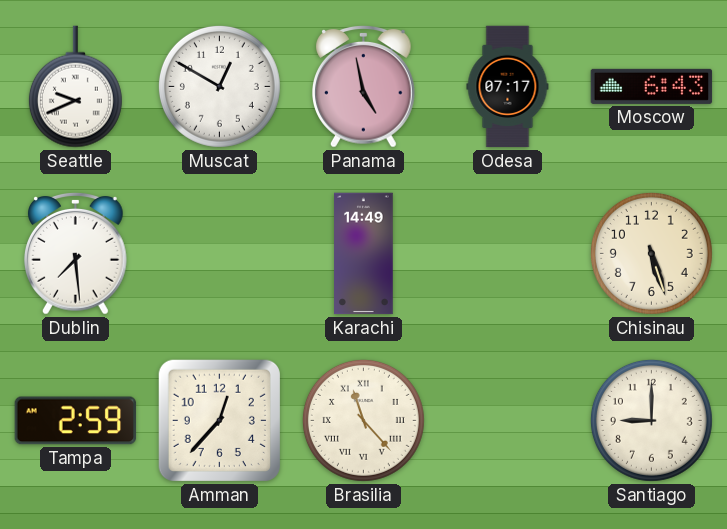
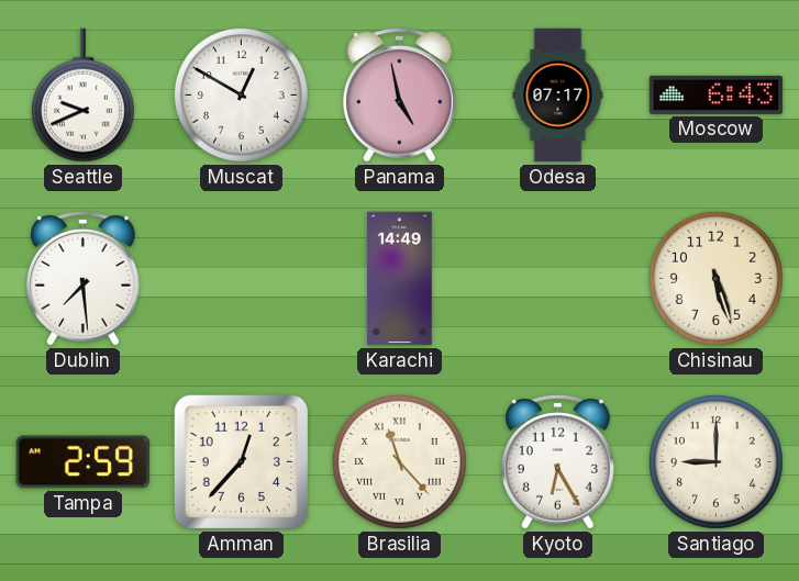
Kyoto: none -> 6:25
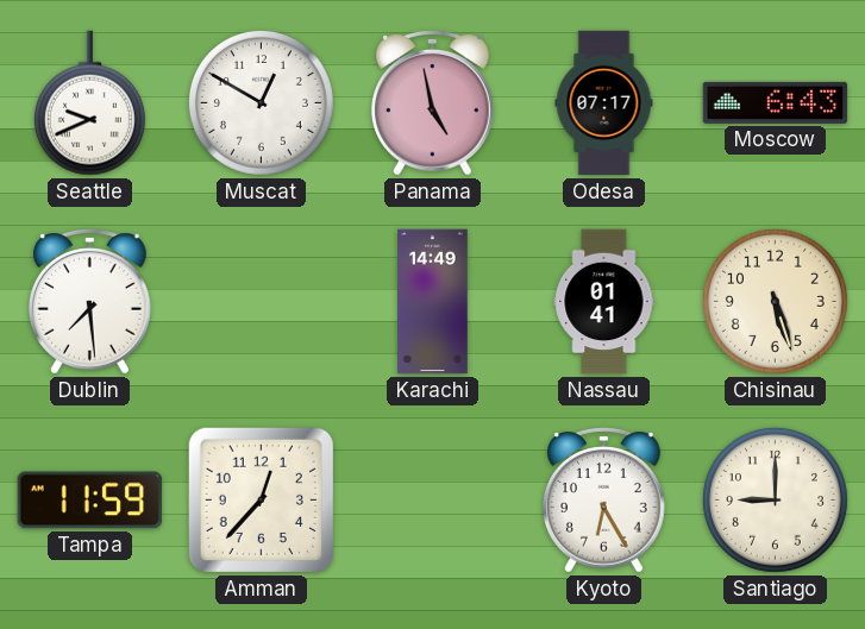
Nassau: none -> 01:41
Tampa: 2:59 -> 11:59
Brasilia: 11:23 -> none
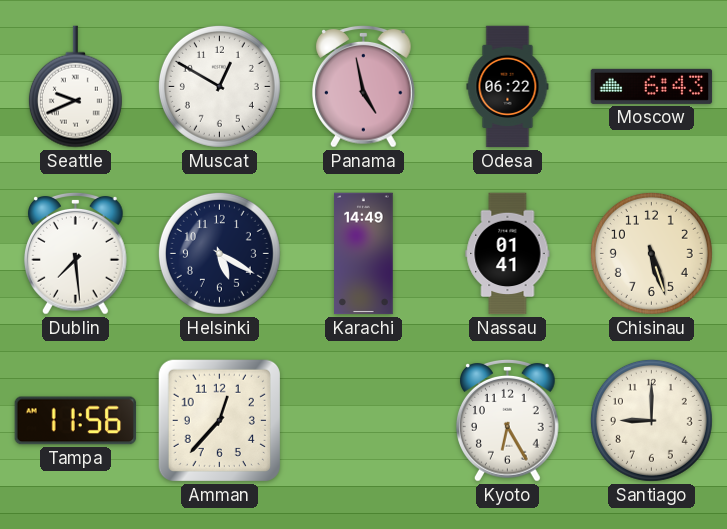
Odesa: 07:17 -> 06:22
Helsinki: none -> 5:20
Tampa: 11:59 -> 11:56
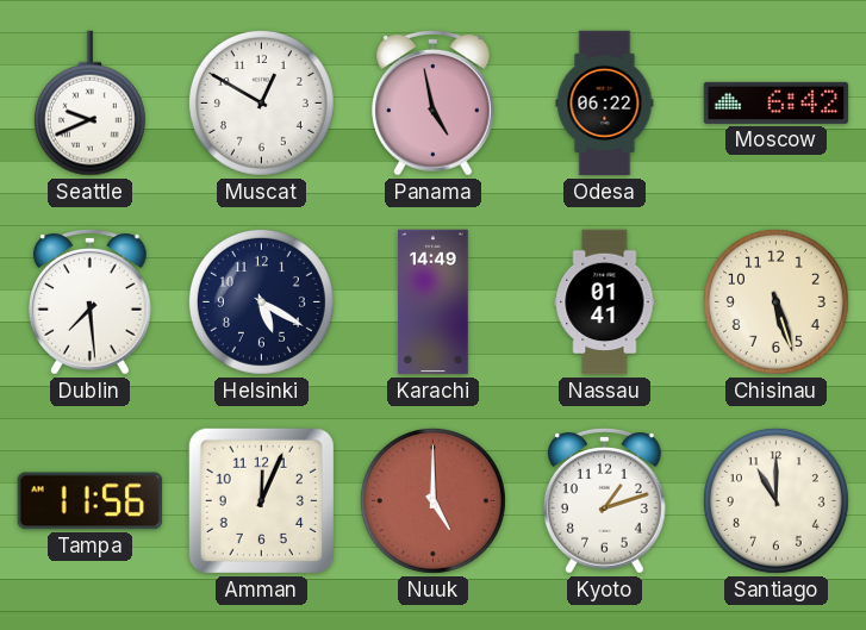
Moscow: 6:43 -> 6:42
Amman: 12:37 -> 12:04
Nuuk: none -> 5:00
Kyoto: 6:25 -> 1:12
Santiago: 9:00 -> 11:00
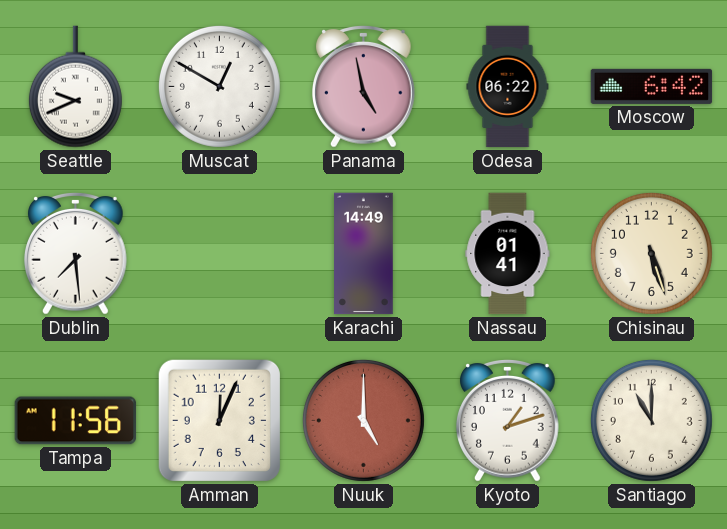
Helsinki: 5:20 -> none
